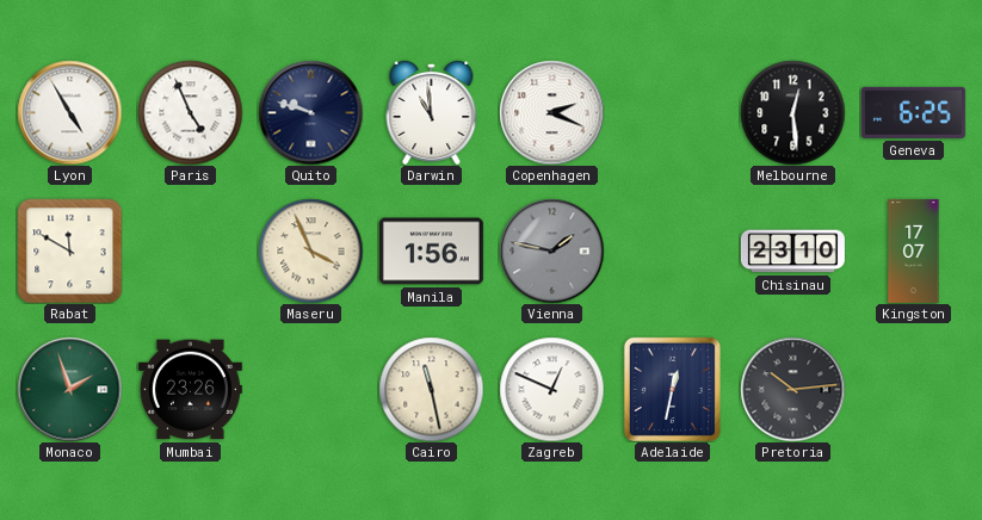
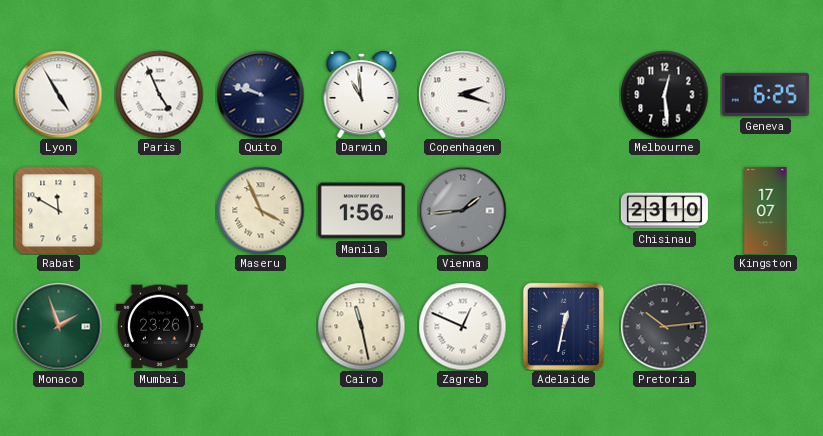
Copenhagen: 2:19 -> 2:18
Vienna: 1:47 -> 1:44
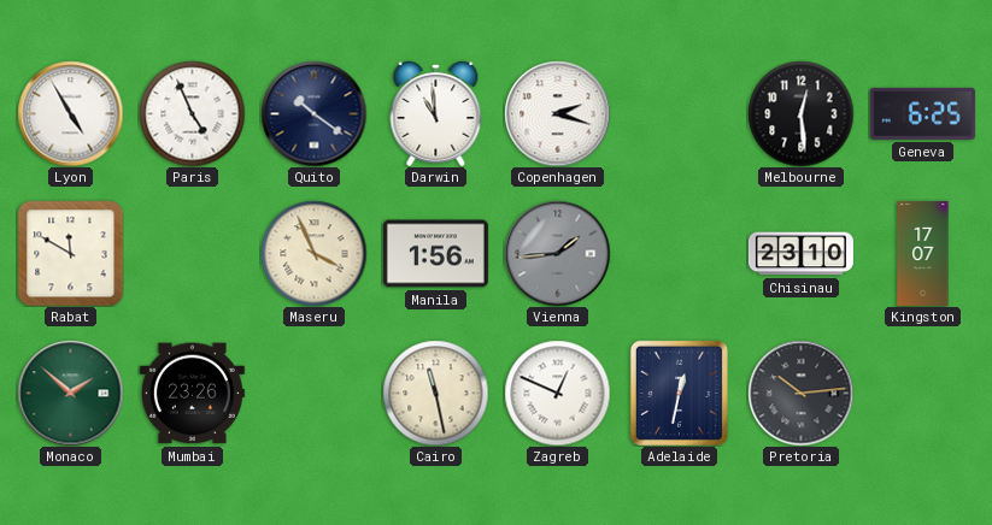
Quito: 9:48 -> 10:21
Monaco: 1:57 -> 1:52
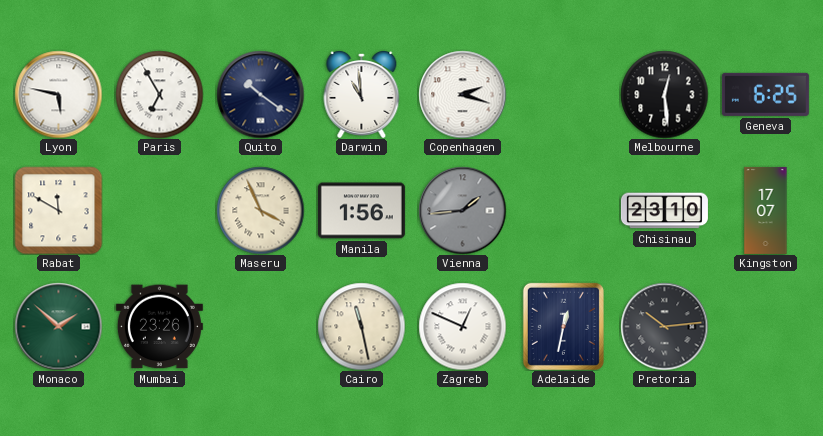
Lyon: 4:55 -> 5:47
Paris: 4:56 -> 6:55
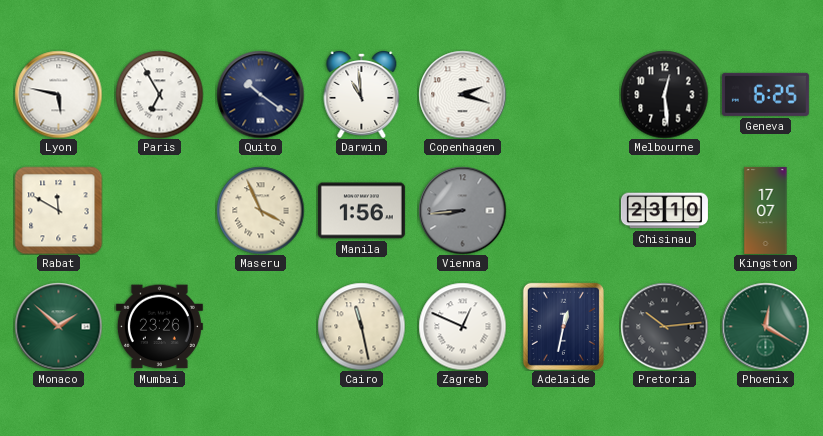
Vienna: 1:44 -> 8:44
Phoenix: none -> 12:20
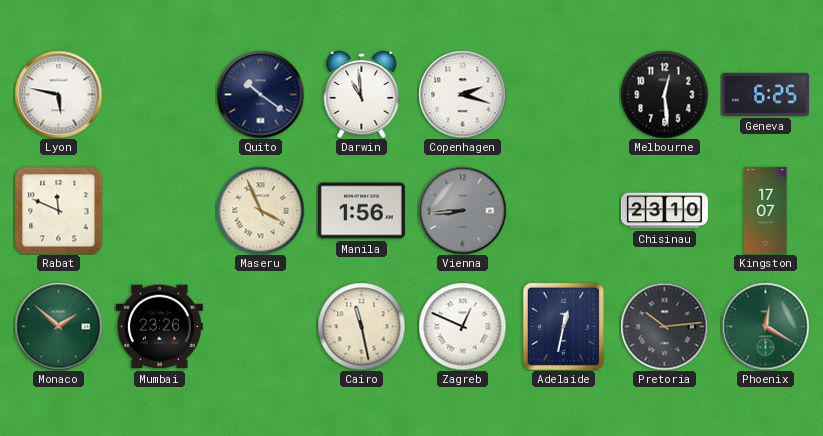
Paris: 6:55 -> none
Rabat: 11:50 -> 11:49
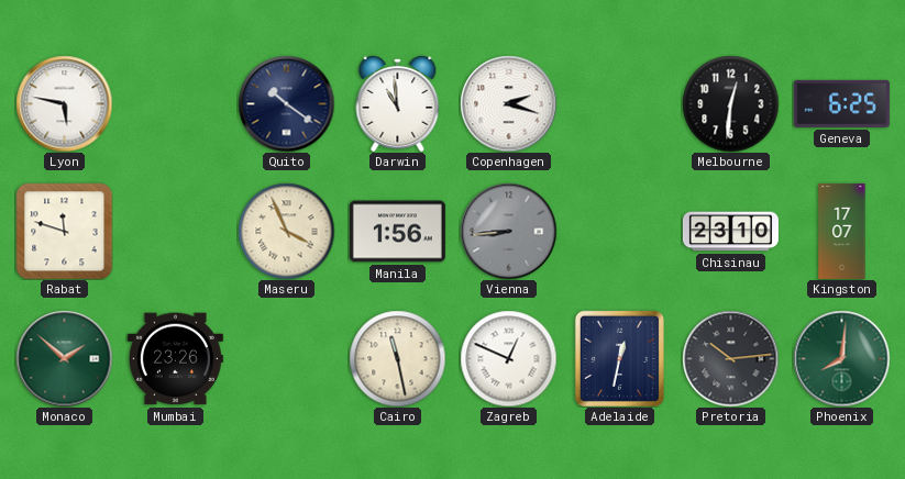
Melbourne: 12:29 -> 12:31
Rabat: 11:49 -> 11:48
Phoenix: 12:20 -> 8:01
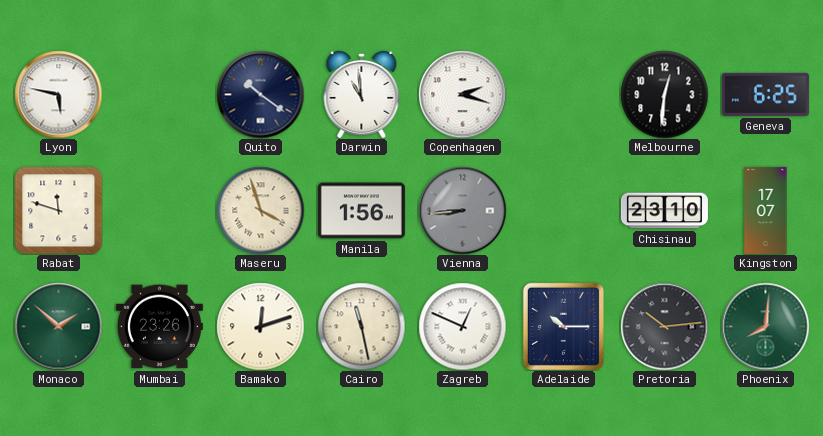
Maseru: 3:56 -> 3:57
Bamako: none -> 12:12
Adelaide: 12:32 -> 10:15
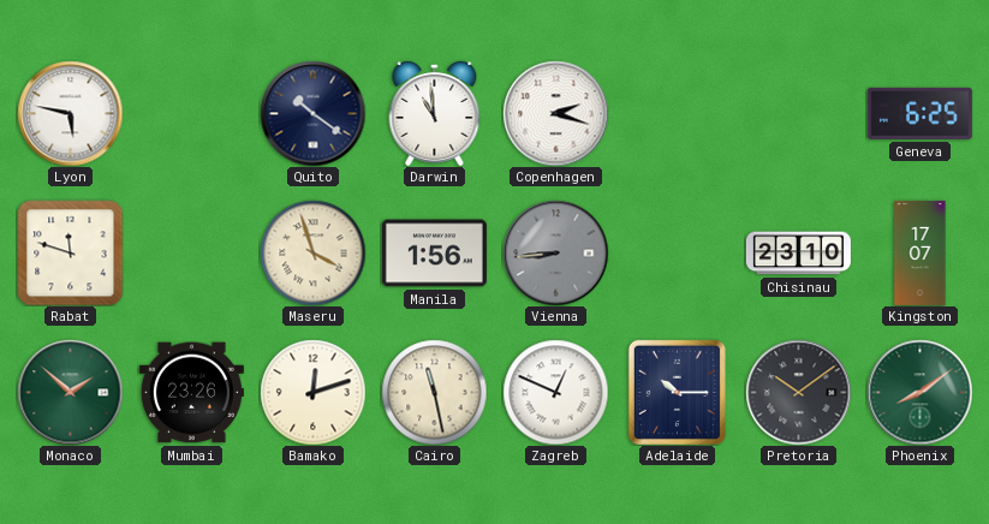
Melbourne: 12:31 -> none
Pretoria: 10:14 -> 10:09
Phoenix: 8:01 -> 8:09
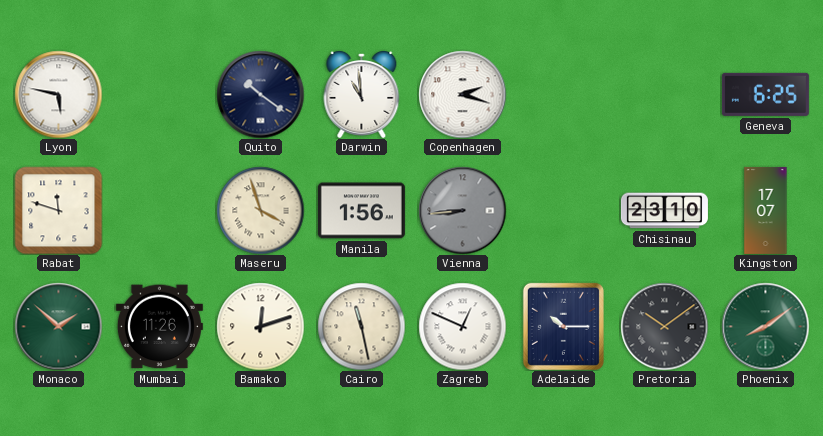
Mumbai: 23:26 -> 11:26
